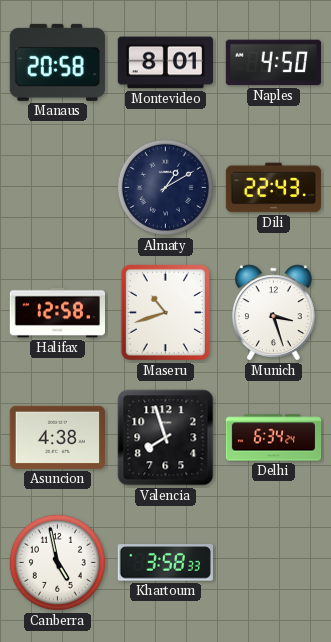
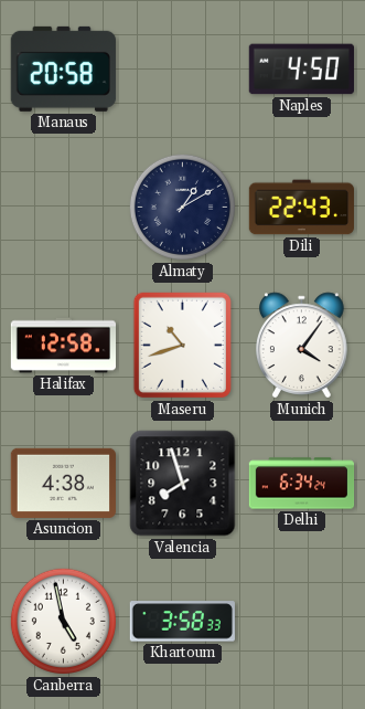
Montevideo: 8:01 -> none
Munich: 3:27 -> 4:06
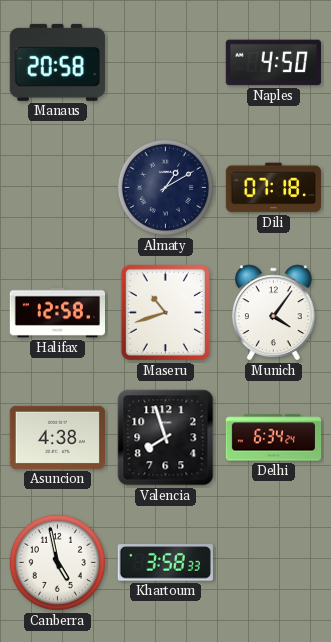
Dili: 22:43 -> 07:18
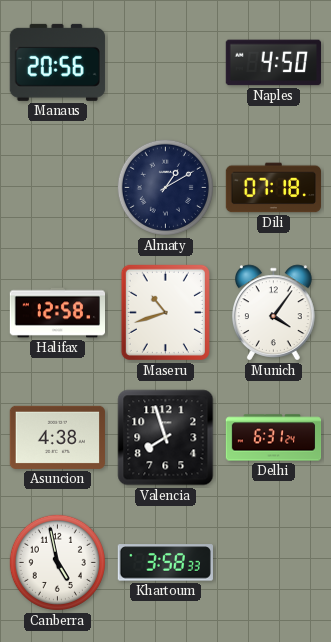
Manaus: 20:58 -> 20:56
Delhi: 6:34 -> 6:31
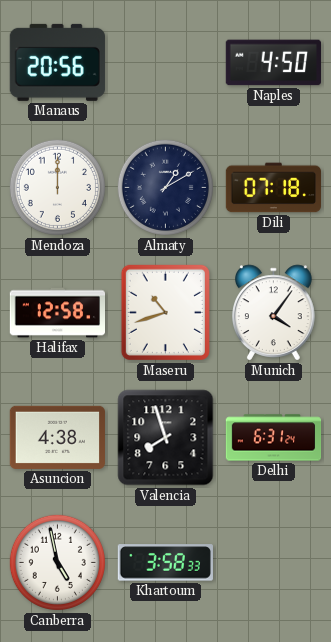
Mendoza: none -> 12:00
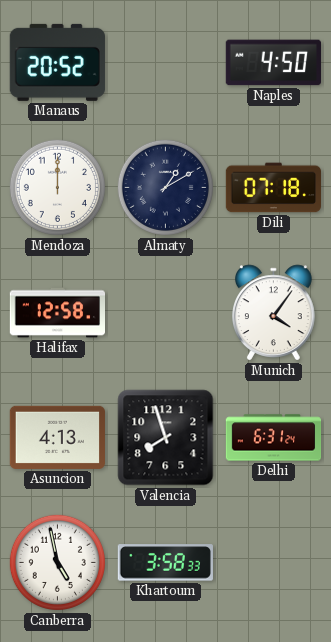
Manaus: 20:56 -> 20:52
Maseru: 10:42 -> none
Asuncion: 4:38 -> 4:13
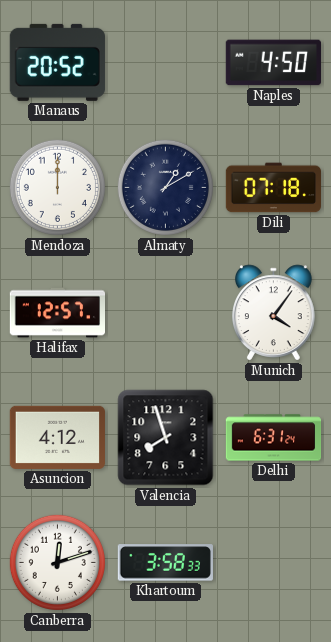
Halifax: 12:58 -> 12:57
Asuncion: 4:13 -> 4:12
Canberra: 4:58 -> 12:12
